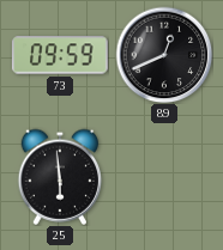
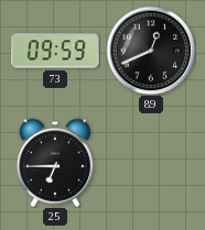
25: 5:59 -> 6:45
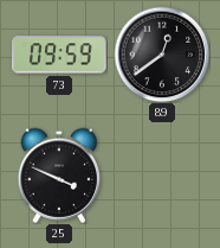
89: 12:41 -> 12:39
25: 6:45 -> 3:49
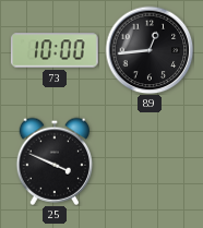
73: 09:59 -> 10:00
89: 12:39 -> 12:44
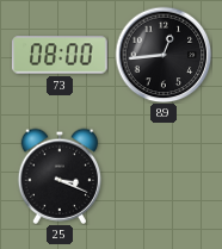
73: 10:00 -> 08:00
25: 3:49 -> 3:19
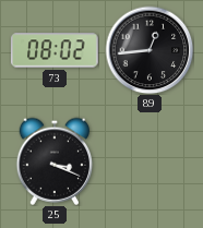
73: 08:00 -> 08:02
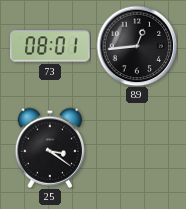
73: 08:02 -> 08:01
25: 3:19 -> 3:21
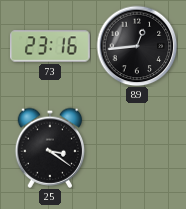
73: 08:01 -> 23:16
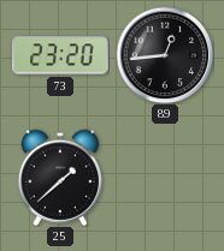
73: 23:16 -> 23:20
25: 3:21 -> 1:38
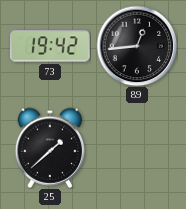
73: 23:20 -> 19:42
